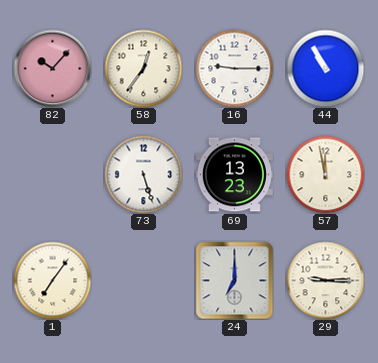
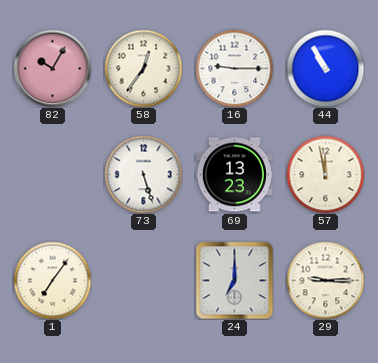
82: 10:07 -> 10:05
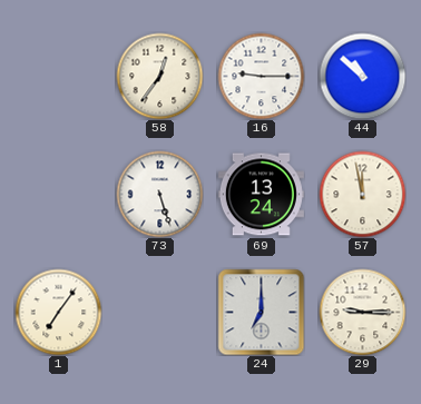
82: 10:05 -> none
44: 10:55 -> 10:52
69: 13:23 -> 13:24
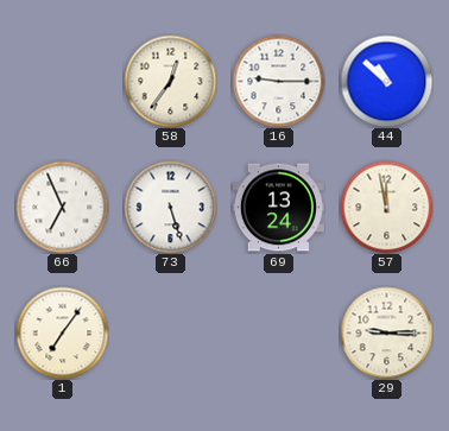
66: none -> 6:56
24: 7:00 -> none
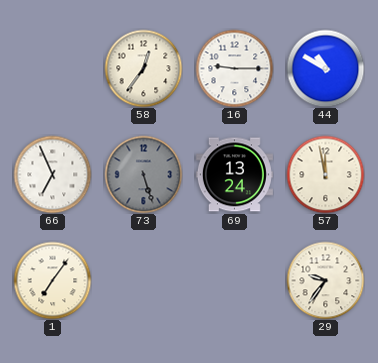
44: 10:52 -> 10:50
73 dial: white -> grey
29: 9:15 -> 9:36
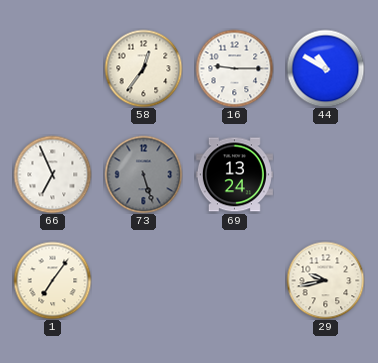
57: 11:58 -> none
29: 9:36 -> 9:43
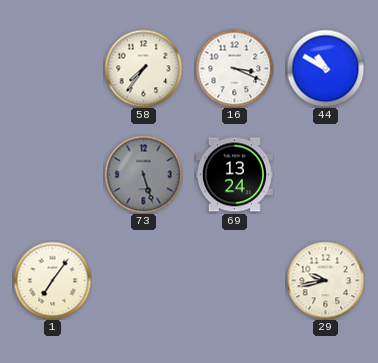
58: 12:36 -> 7:36
16: 9:15 -> 3:19
66: 6:56 -> none
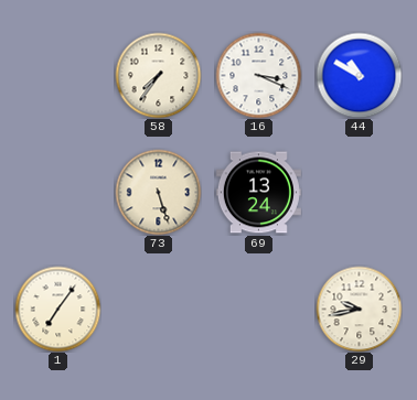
73 dial: grey -> cream
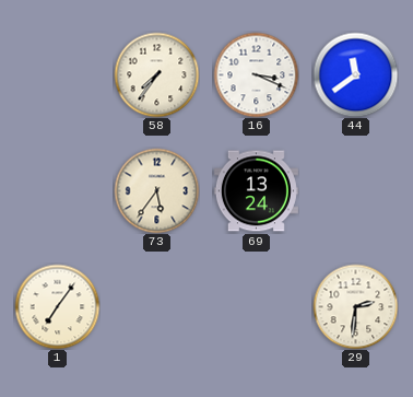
44: 10:50 -> 11:39
73: 5:27 -> 5:36
29: 9:43 -> 2:31
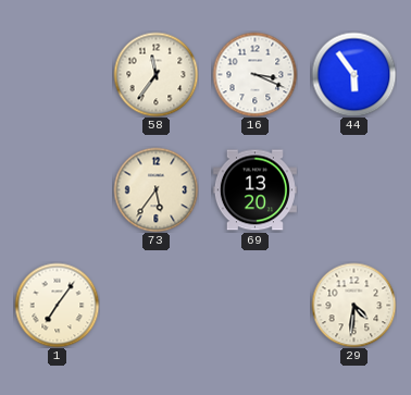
58: 7:36 -> 11:36
44: 11:39 -> 5:54
69: 13:24 -> 13:20
29: 2:31 -> 4:31
